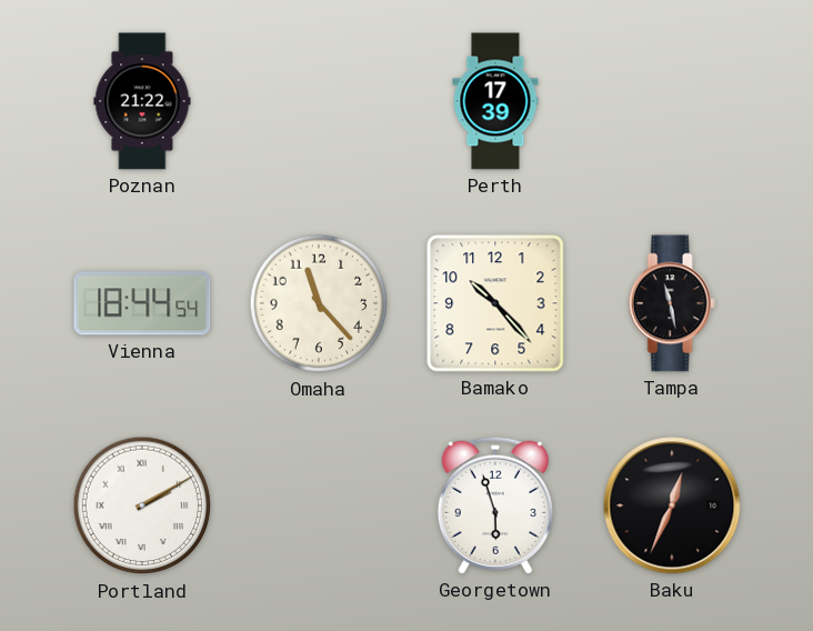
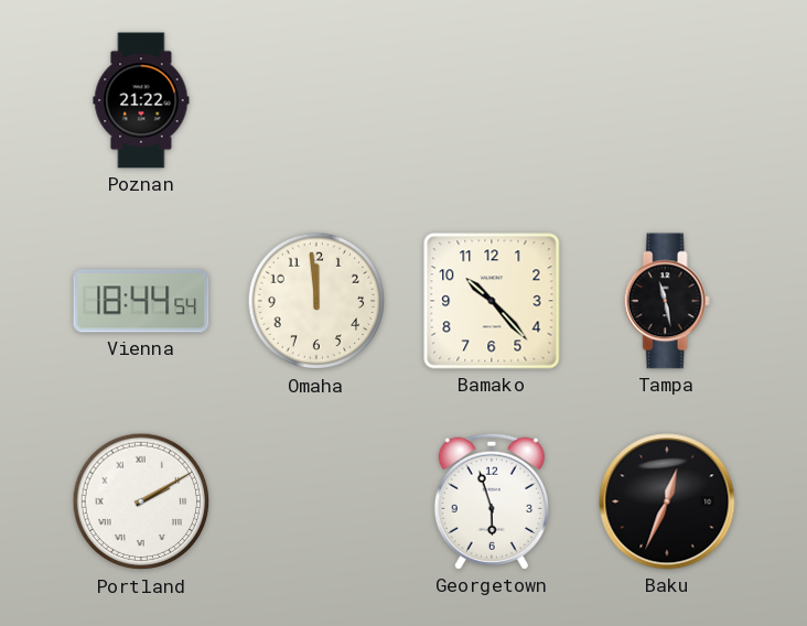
Perth: 17:39 -> none
Omaha: 11:23 -> 11:59
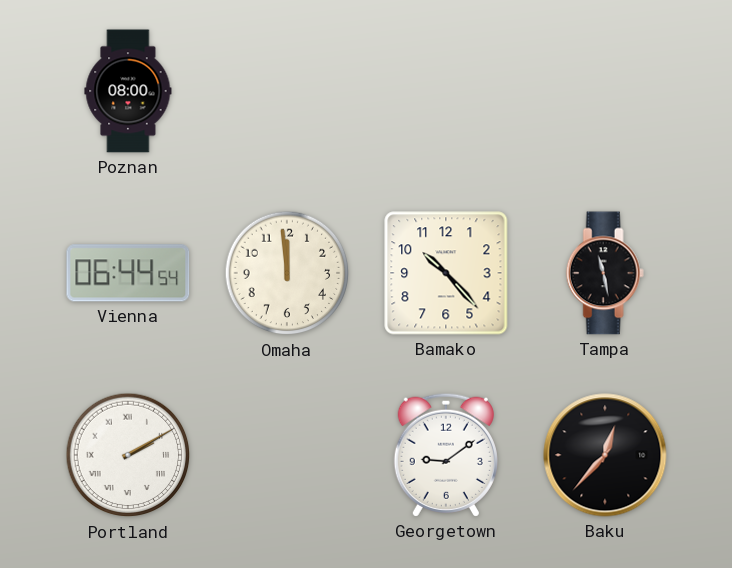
Poznan: 21:22 -> 08:00
Vienna: 18:44 -> 06:44
Georgetown: 5:57 -> 9:09
Baku: 12:34 -> 12:37
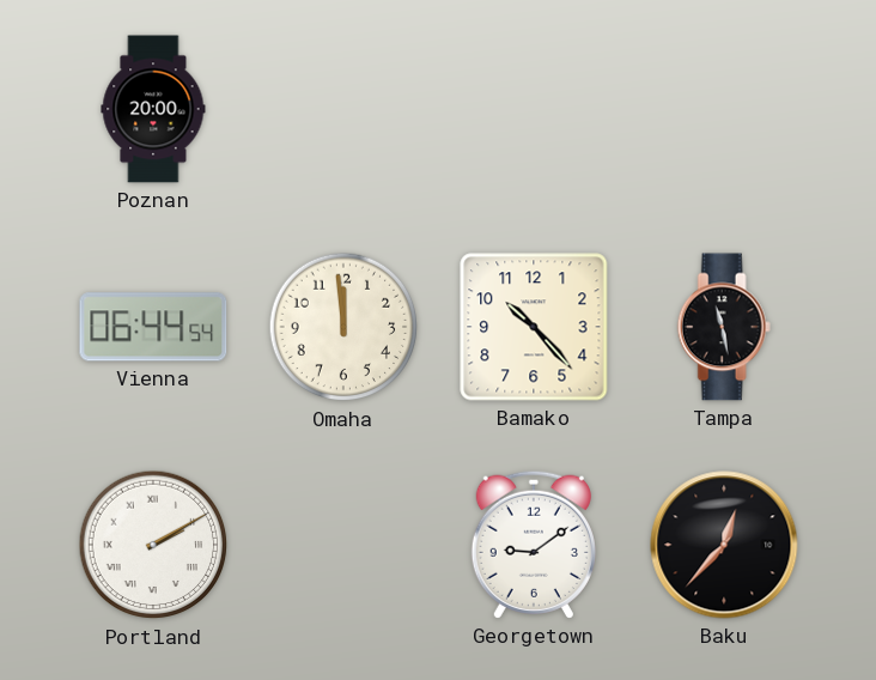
Poznan: 08:00 -> 20:00
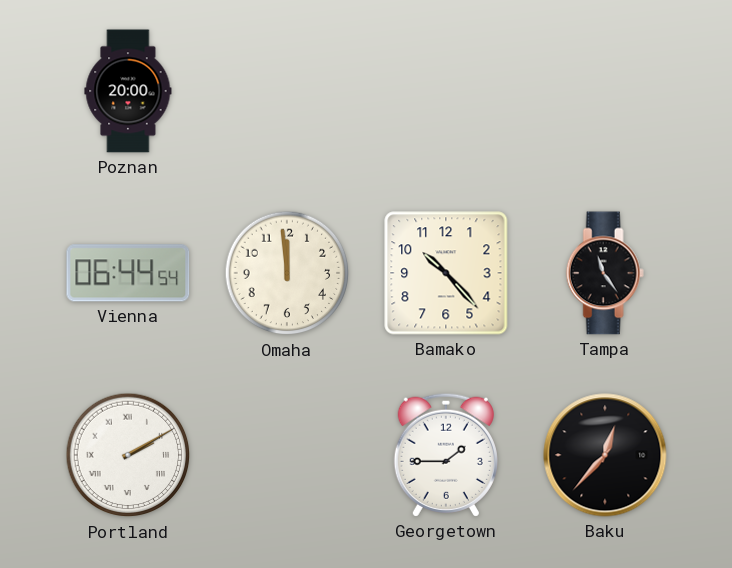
Tampa: 11:28 -> 11:24
Georgetown: 9:09 -> 1:45
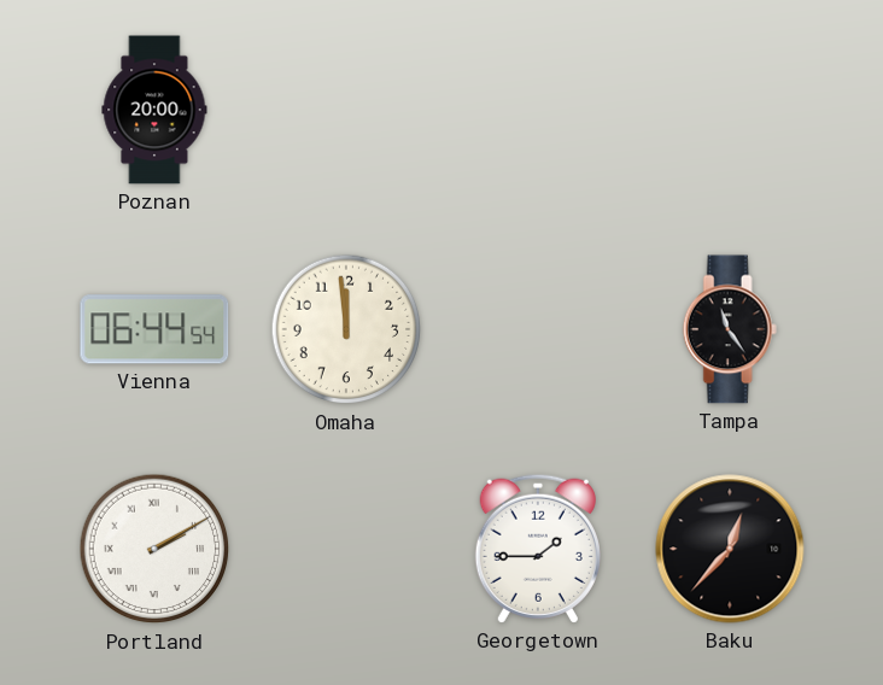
Bamako: 10:23 -> none
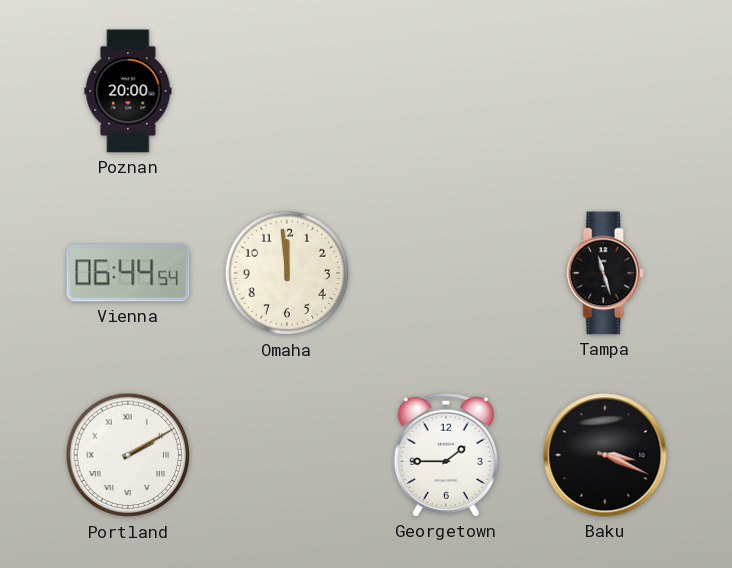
Tampa: 11:24 -> 11:27
Baku: 12:37 -> 3:19
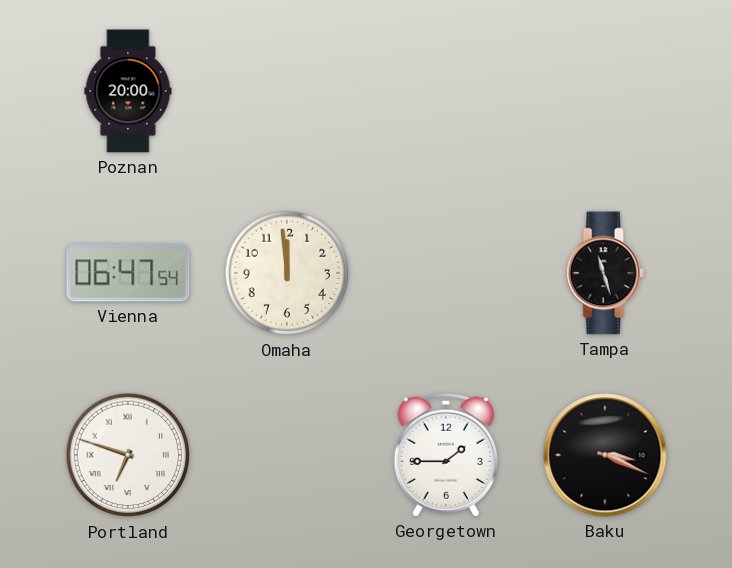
Vienna: 06:44 -> 06:47
Portland: 2:10 -> 6:48
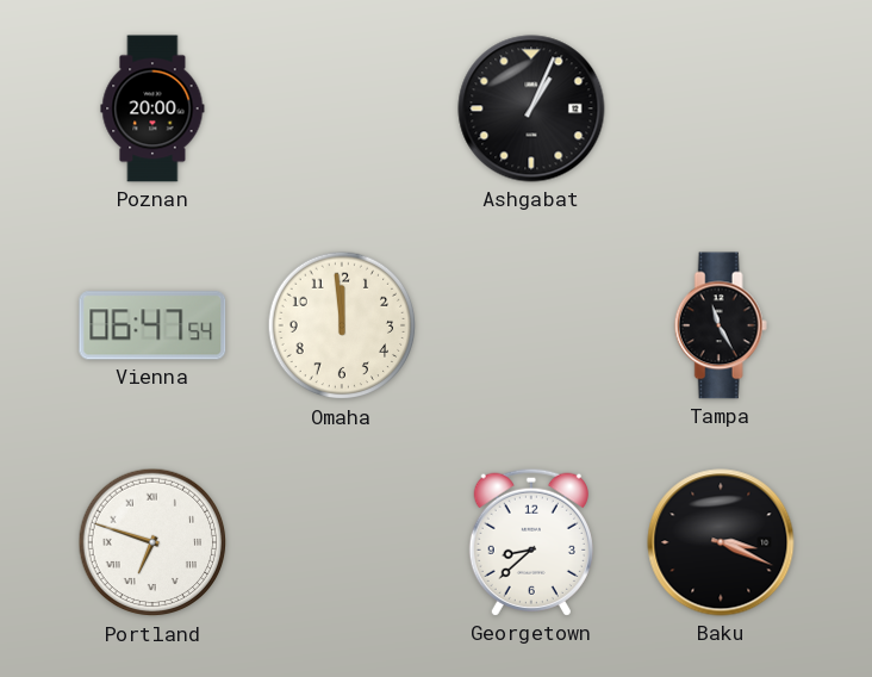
Ashgabat: none -> 1:04
Tampa: 11:27 -> 11:25
Georgetown: 1:45 -> 8:38
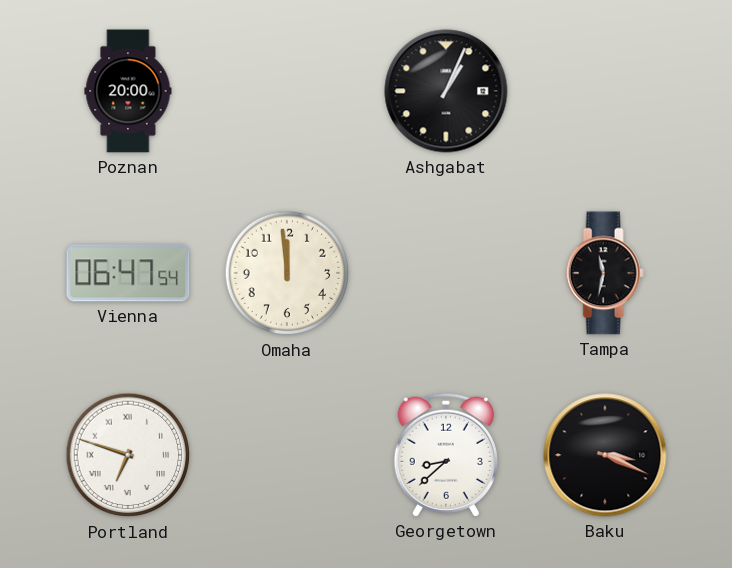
Tampa: 11:25 -> 11:32
